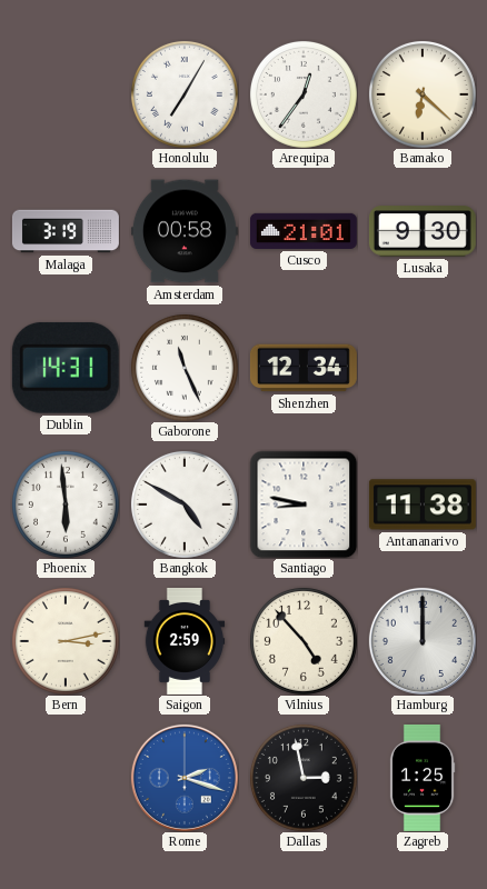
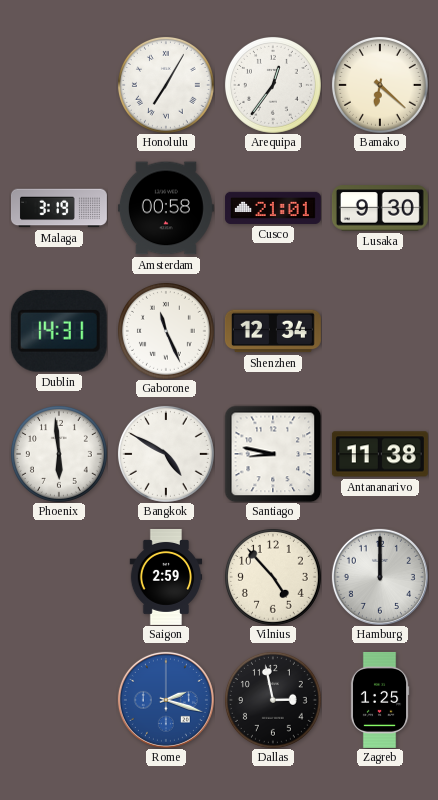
Bern: 3:13 -> none
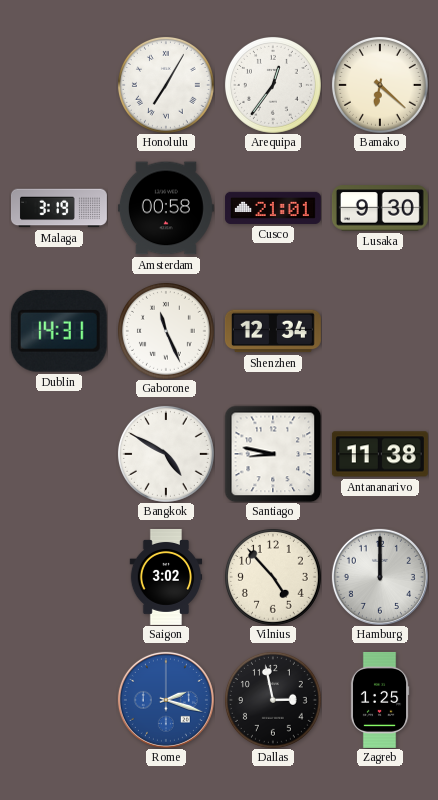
Phoenix: 5:59 -> none
Saigon: 2:59 -> 3:02
